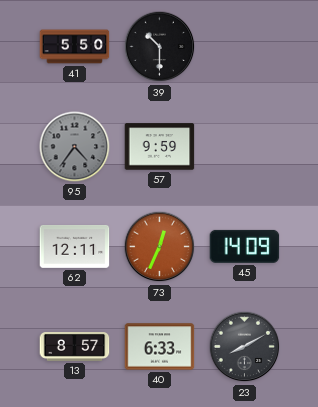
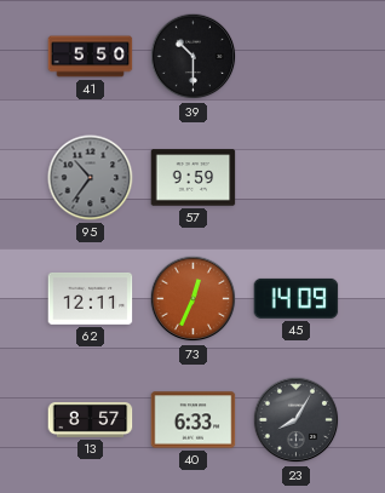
95: 4:36 -> 10:36
23: 8:10 -> 8:05
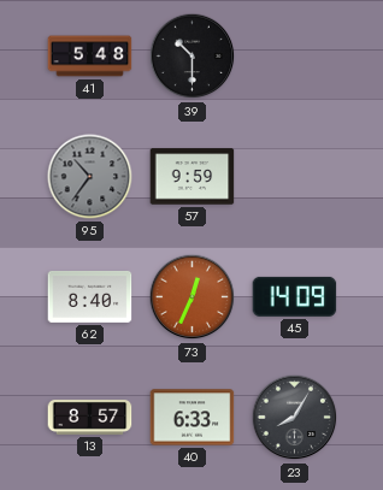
41: 5:50 -> 5:48
62: 12:11 -> 8:40
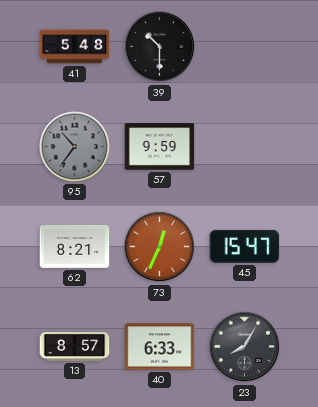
62: 8:40 -> 8:21
45: 14:09 -> 15:47
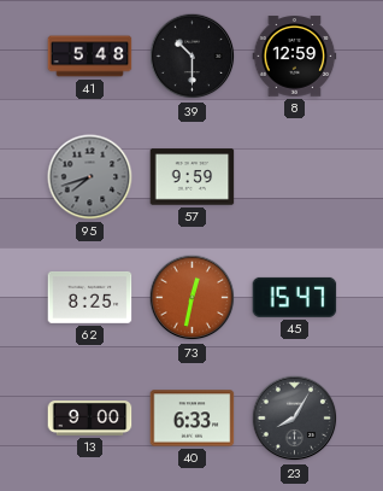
8: none -> 12:59
95: 10:36 -> 7:42
62: 8:21 -> 8:25
73: 12:34 -> 12:32
13: 8:57 -> 9:00
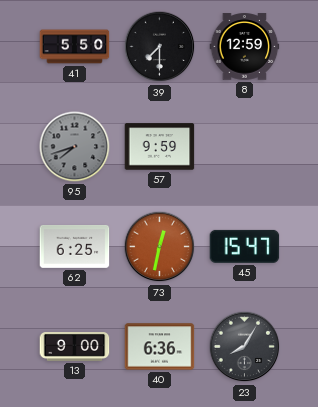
41: 5:48 -> 5:50
39: 10:30 -> 7:30
62: 8:25 -> 6:25
40: 6:33 -> 6:36
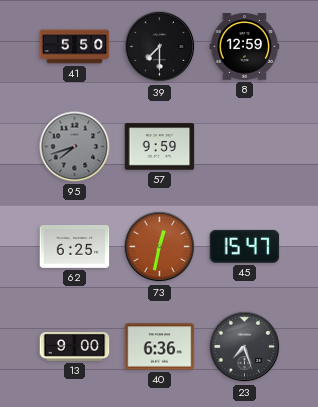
23: 8:05 -> 7:27
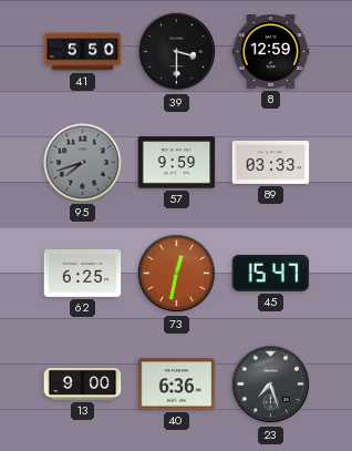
39: 7:30 -> 3:30
89: none -> 03:33
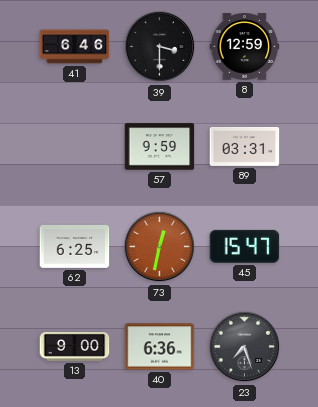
41: 5:50 -> 6:46
95: 7:42 -> none
89: 03:33 -> 03:31
